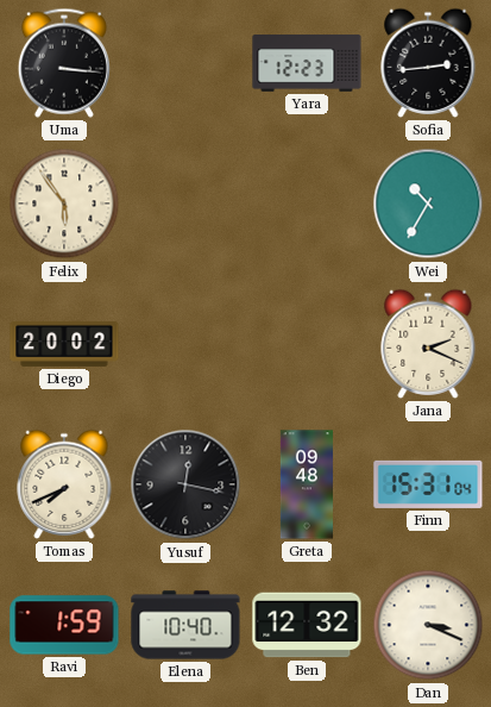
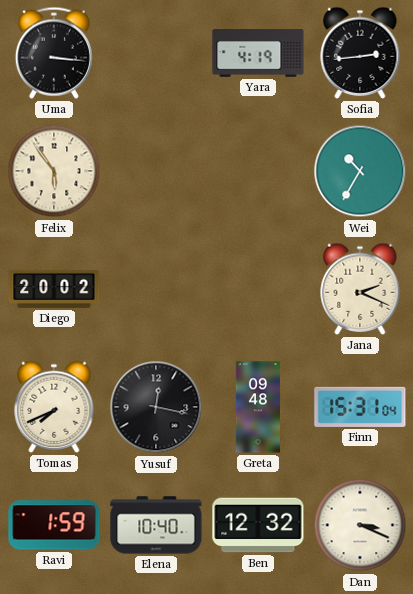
Yara: 12:23 -> 4:19
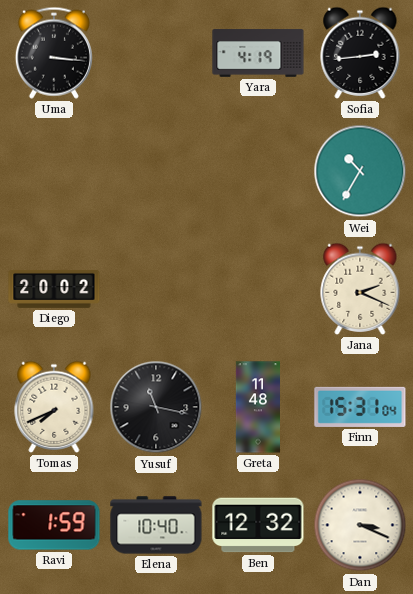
Felix: 5:54 -> none
Yusuf: 12:17 -> 11:17
Greta: 09:48 -> 11:48
